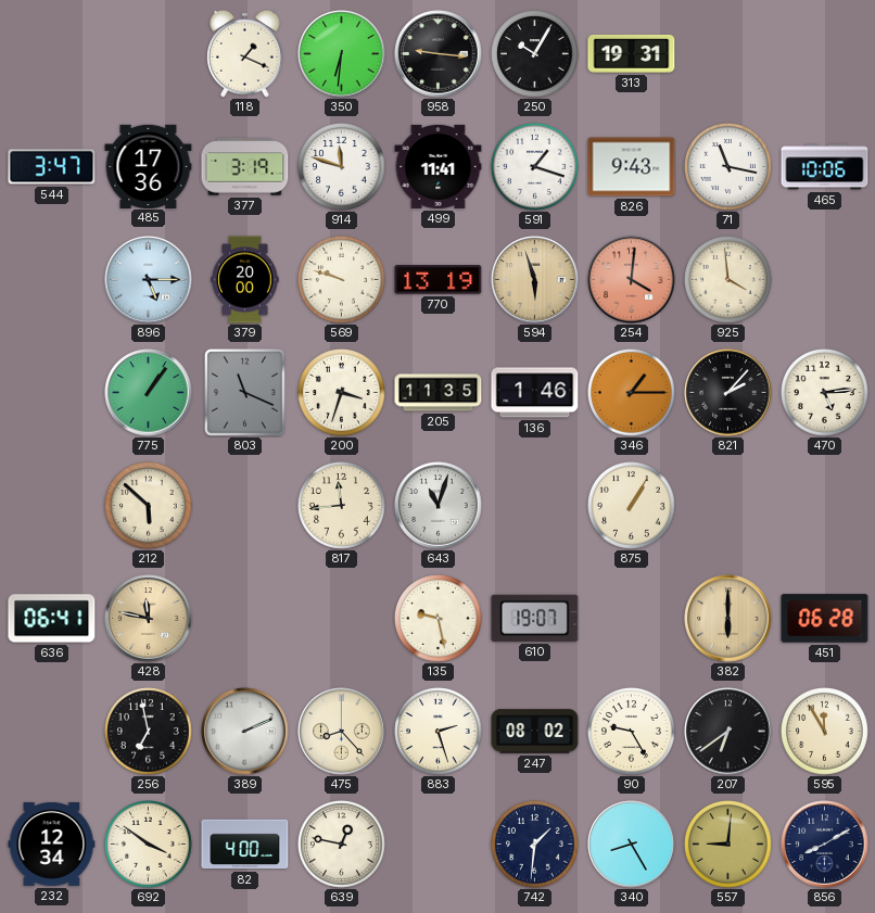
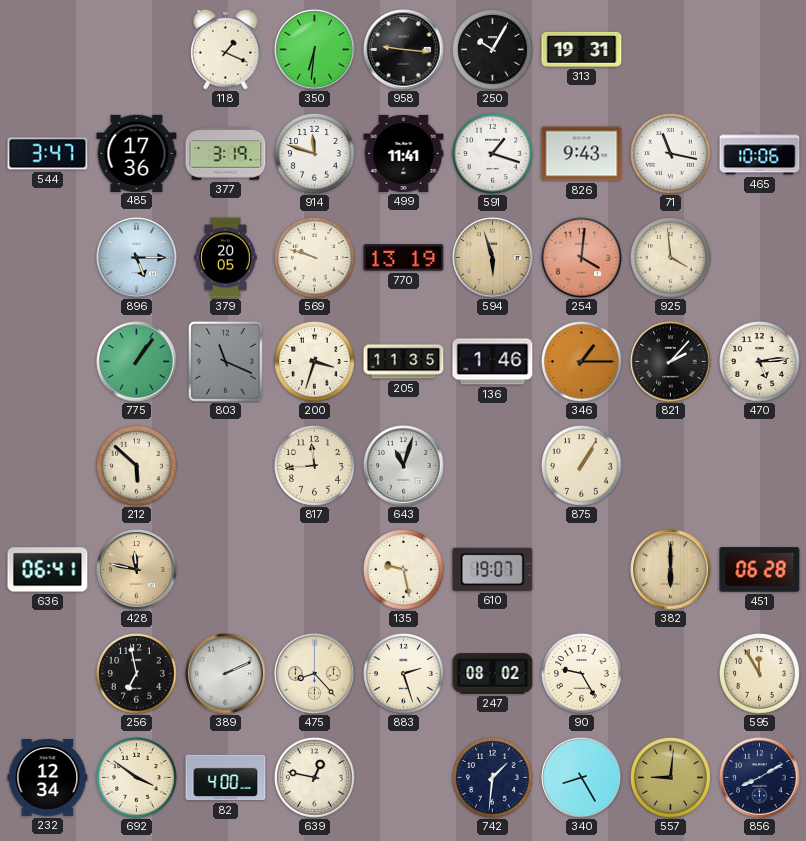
379: 20:00 -> 20:05
207: 6:39 -> none
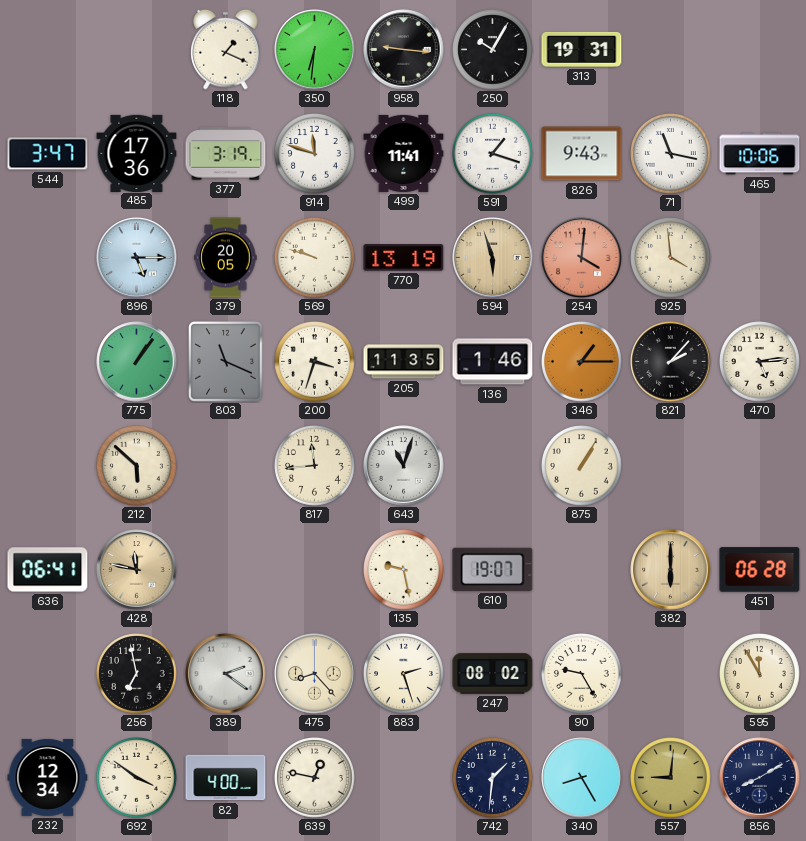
389: 2:11 -> 2:21
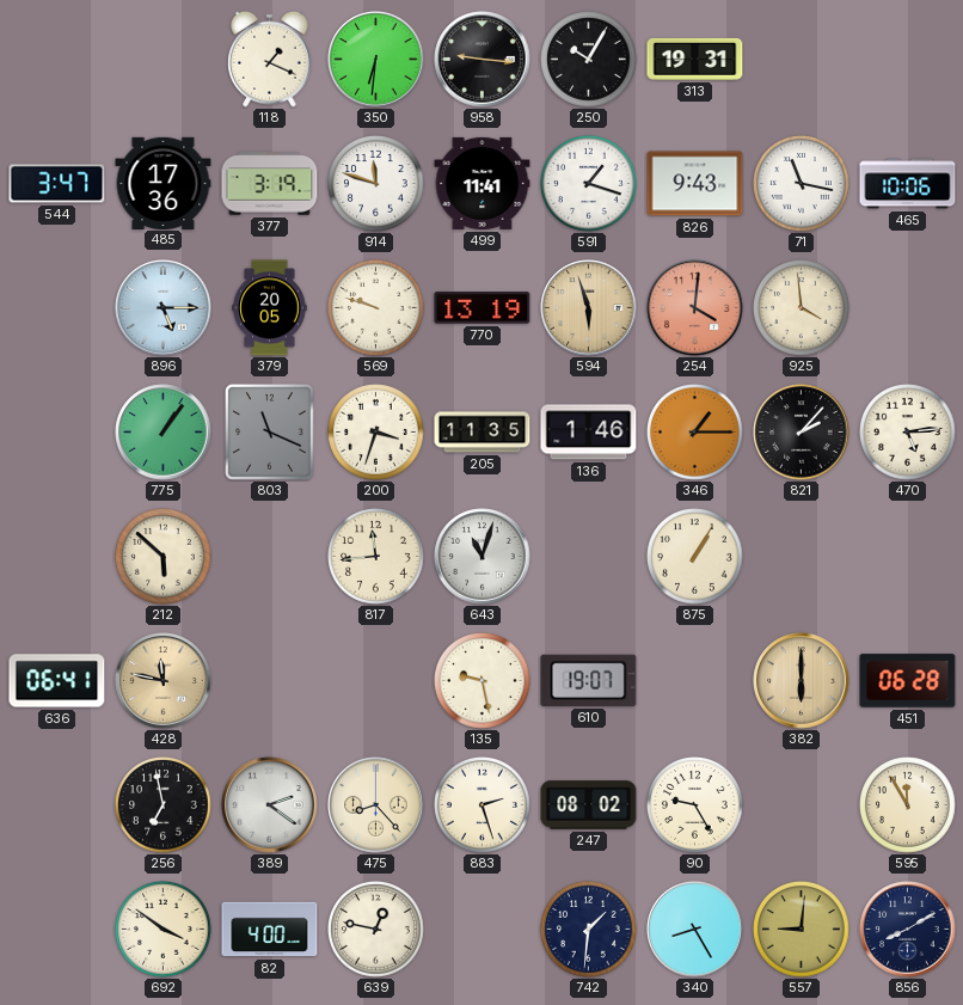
232: 12:34 -> none
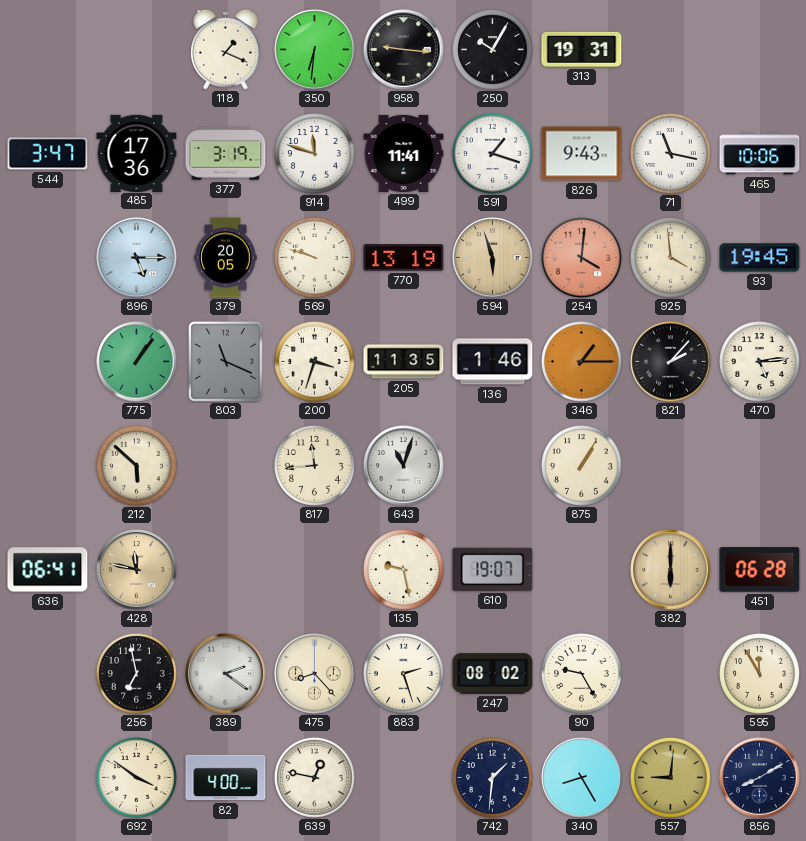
93: none -> 19:45
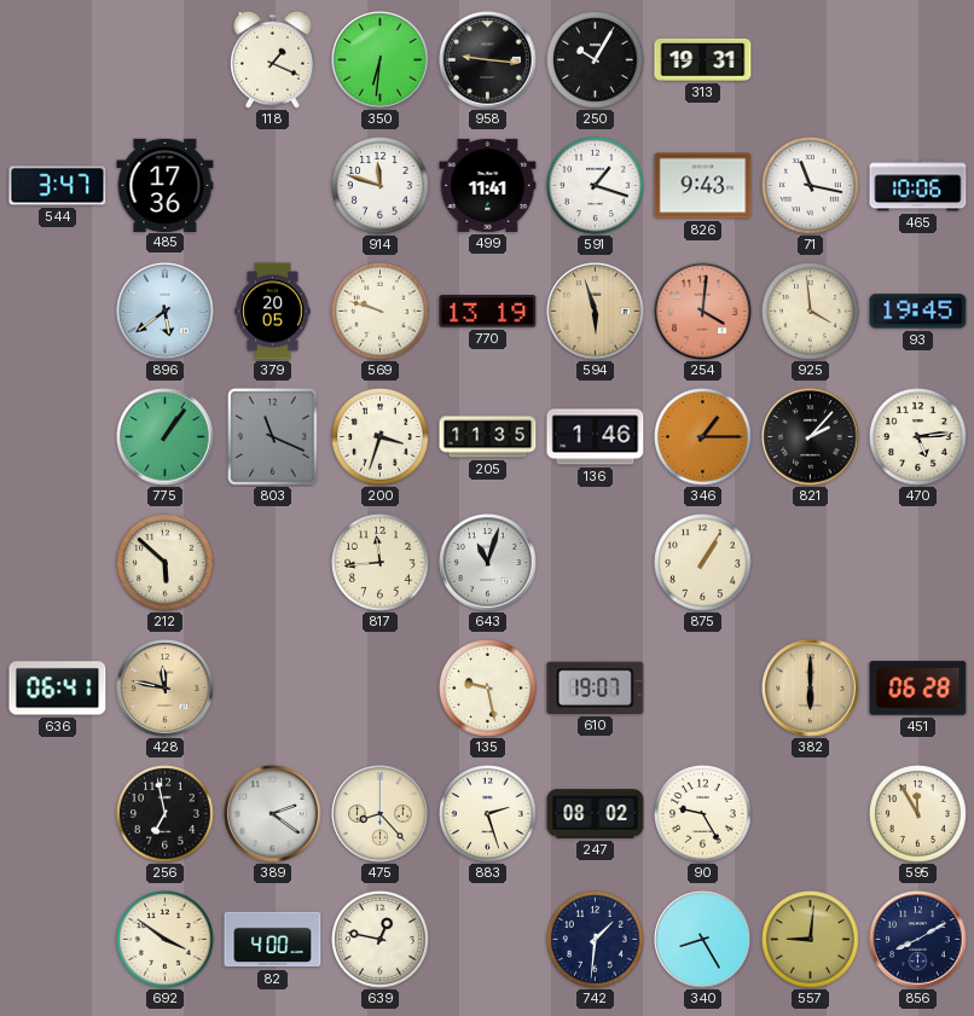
377: 3:19 -> none
896: 5:15 -> 5:39
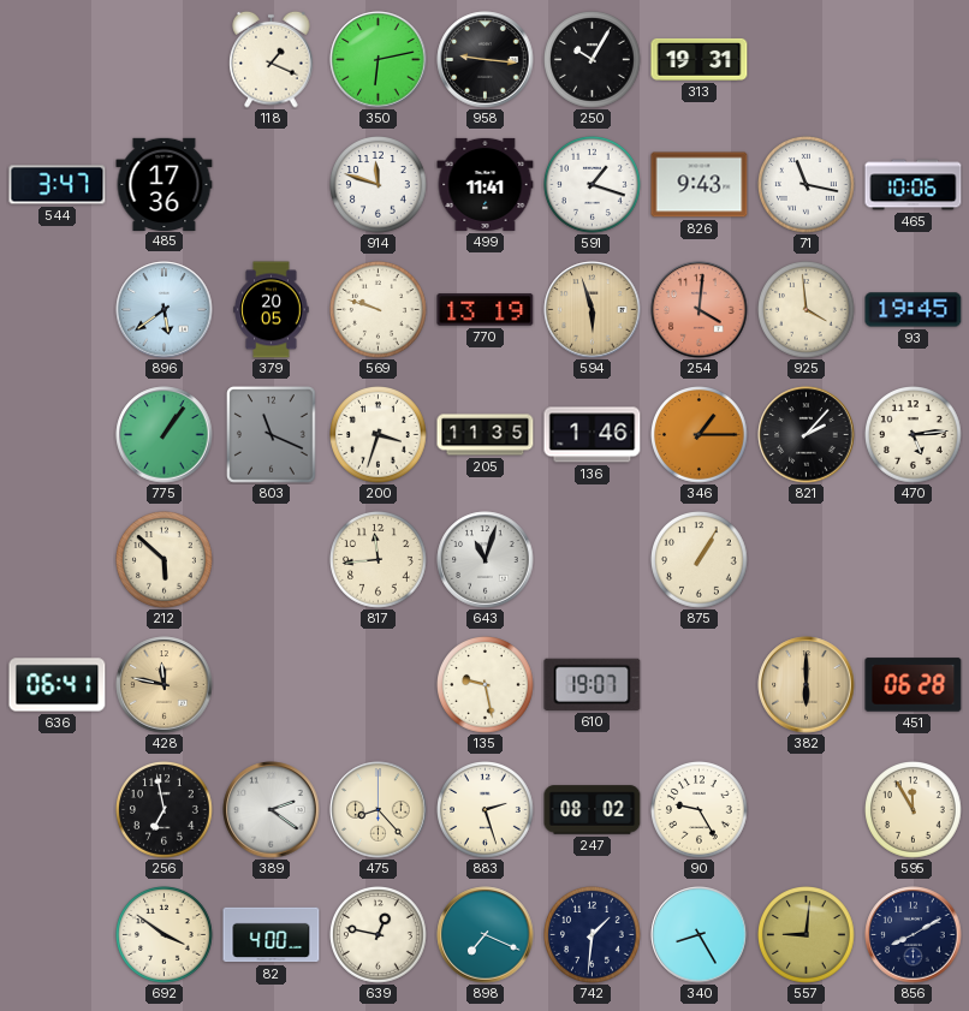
350: 6:31 -> 6:13
898: none -> 7:19
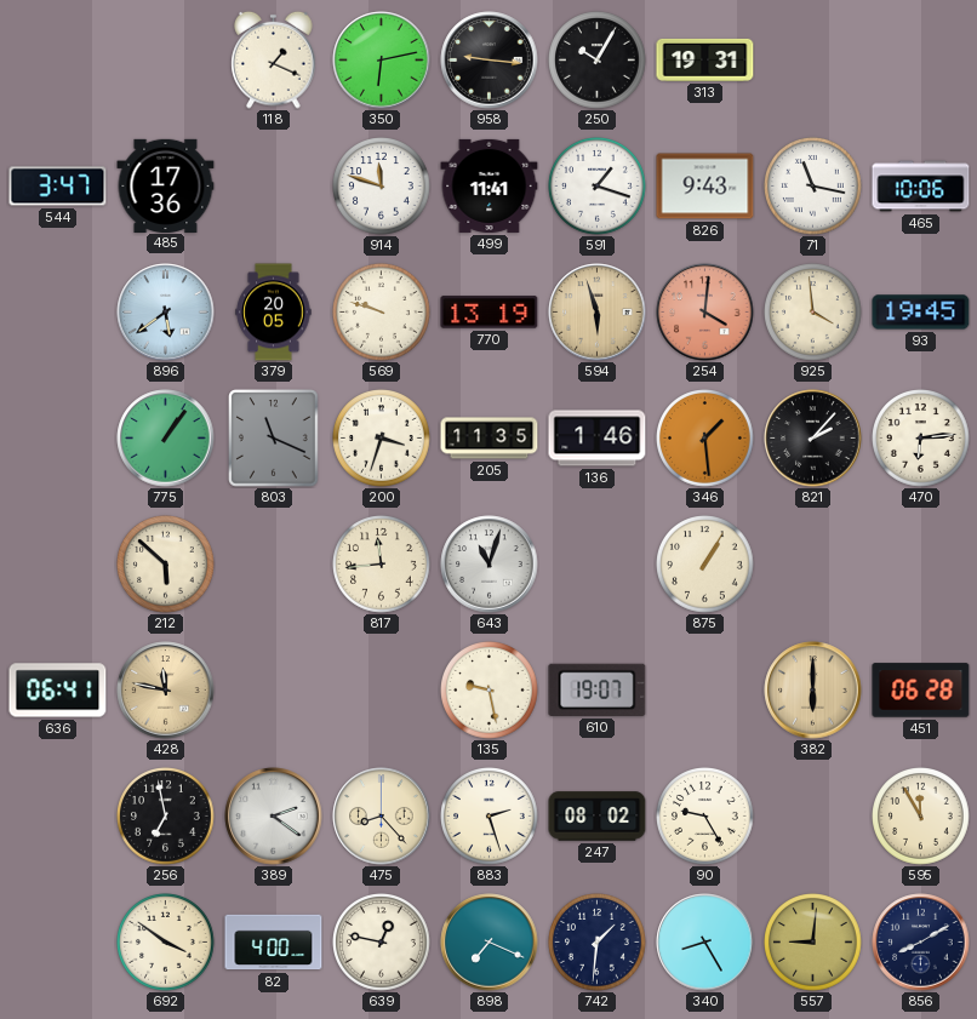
346: 1:15 -> 1:29
470: 5:14 -> 6:14
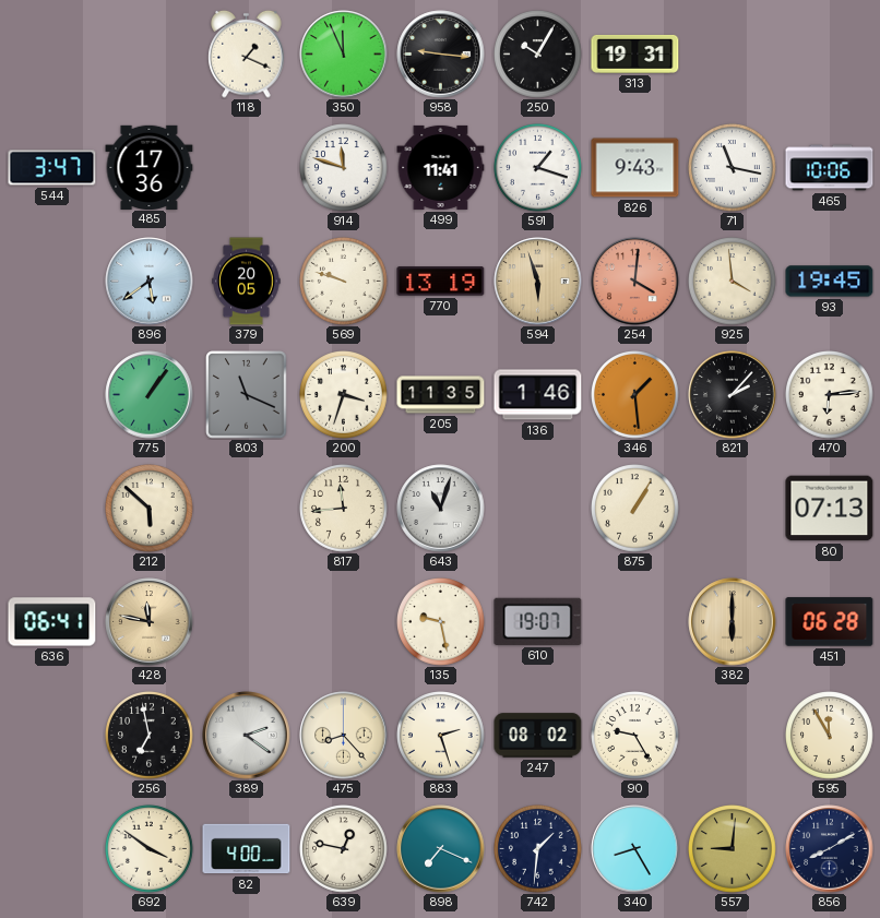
350: 6:13 -> 11:56
80: none -> 07:13
